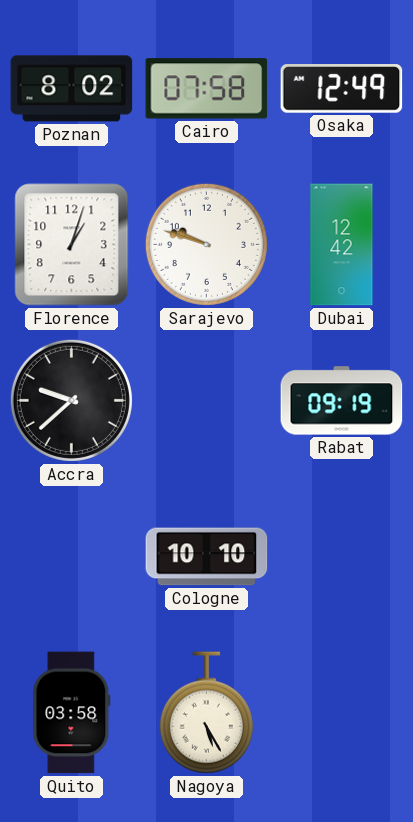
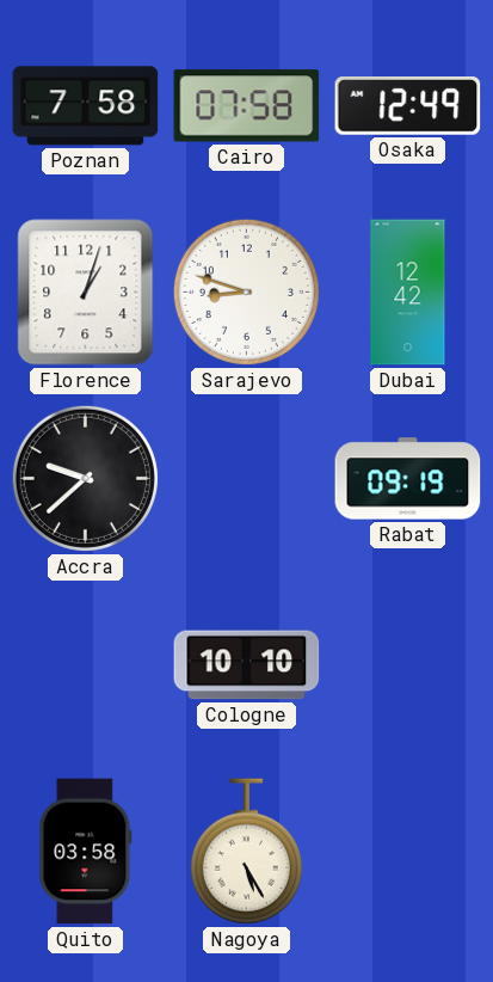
Poznan: 8:02 -> 7:58
Sarajevo: 9:48 -> 8:48
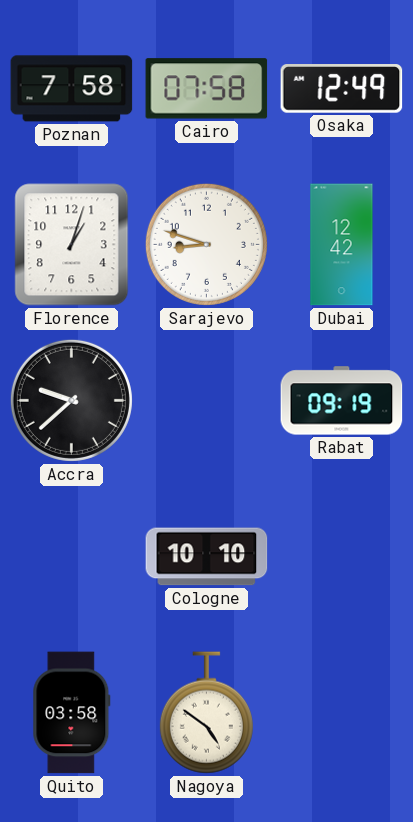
Nagoya: 5:25 -> 4:51
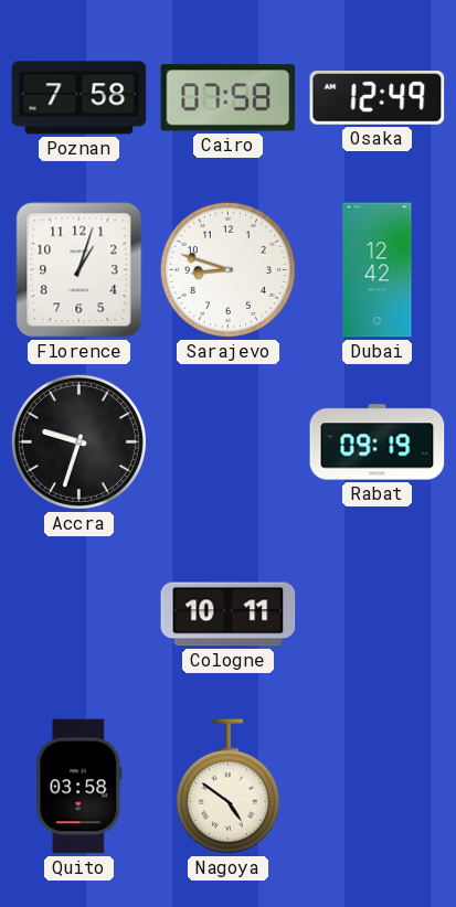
Accra: 9:38 -> 9:33
Cologne: 10:10 -> 10:11
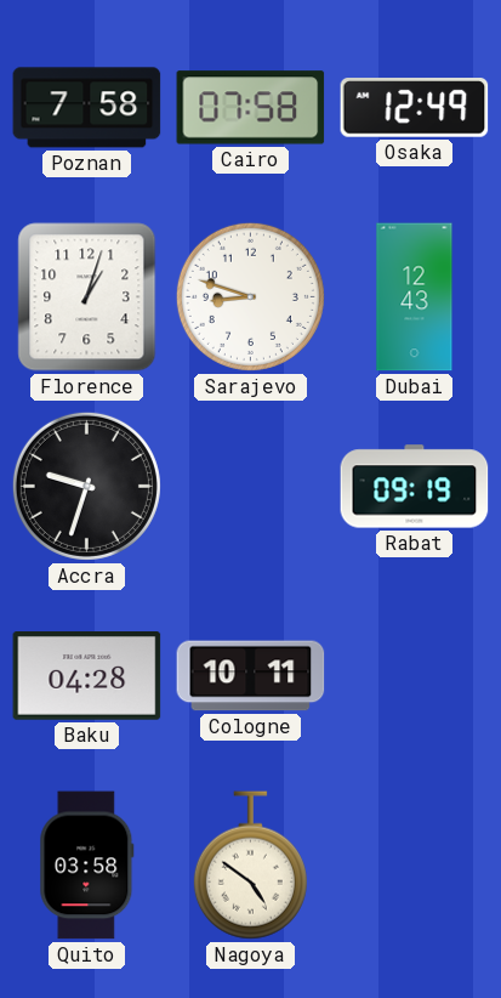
Dubai: 12:42 -> 12:43
Baku: none -> 04:28
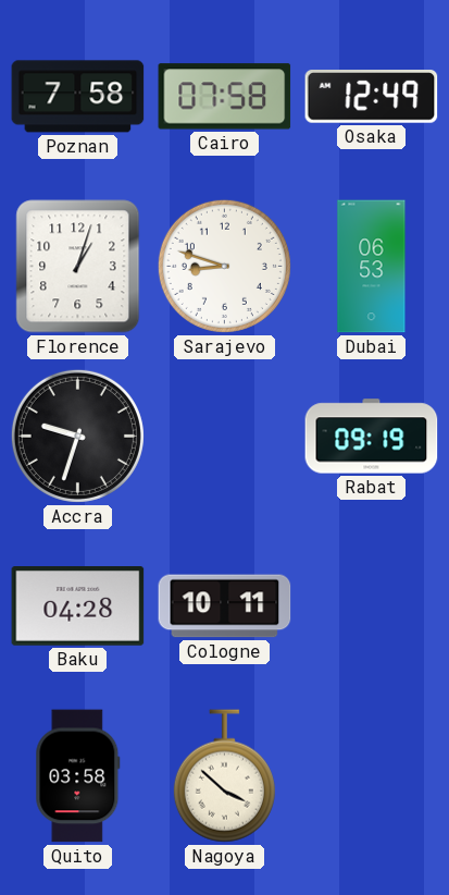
Dubai: 12:43 -> 06:53
Nagoya: 4:51 -> 3:52
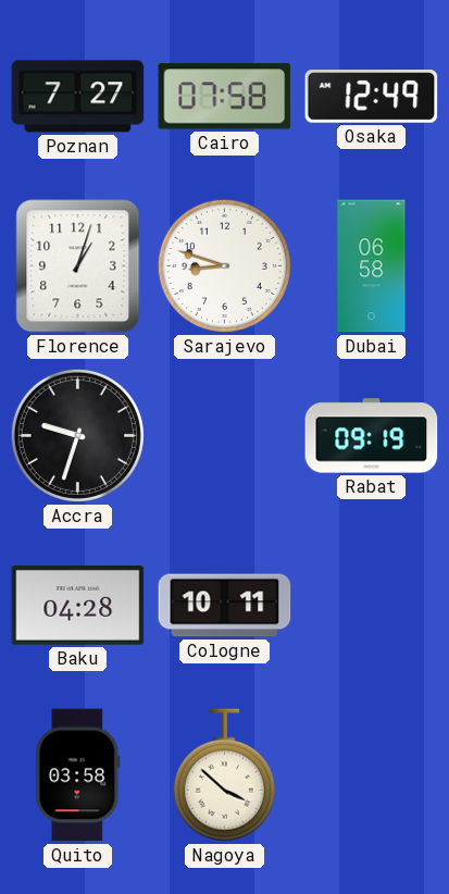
Poznan: 7:58 -> 7:27
Dubai: 06:53 -> 06:58
